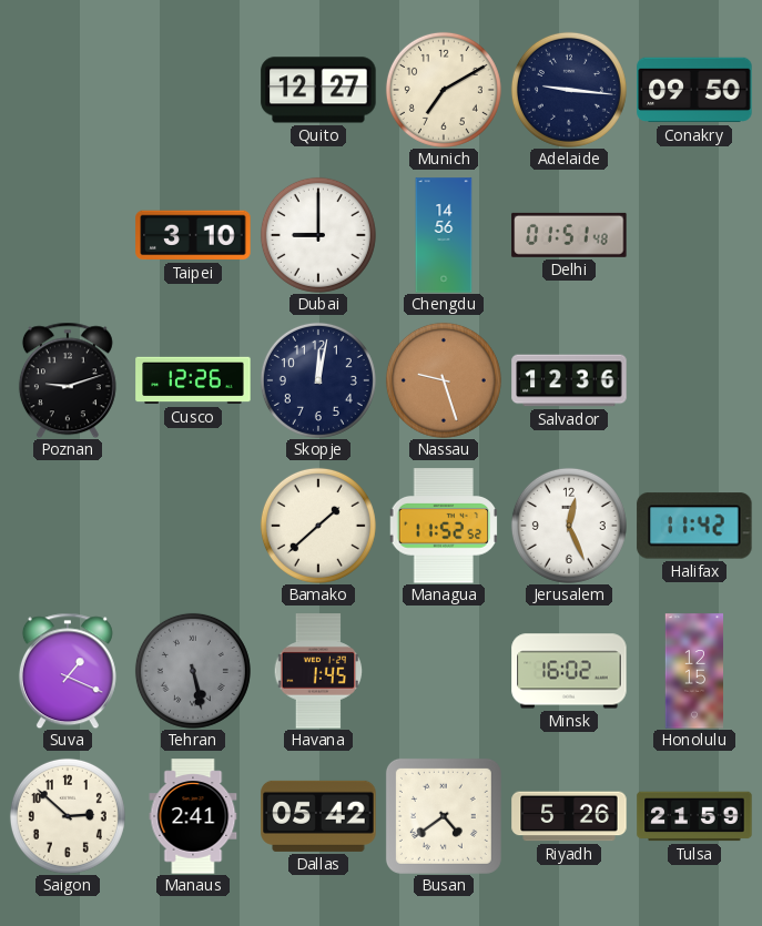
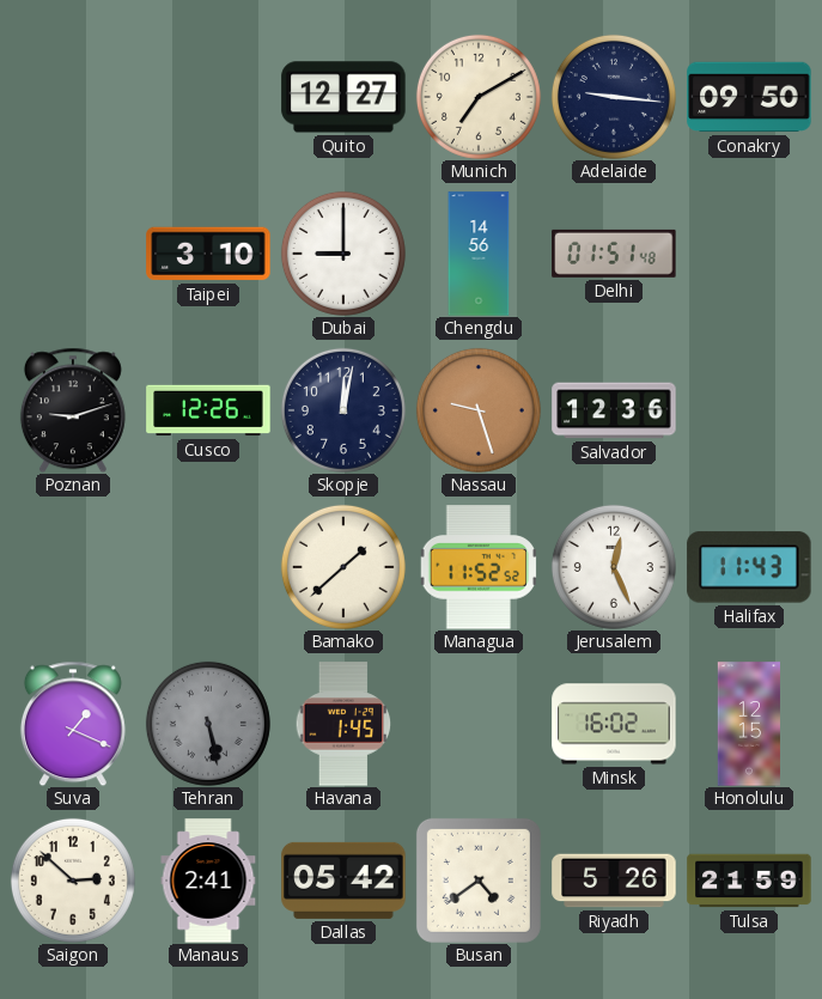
Halifax: 11:42 -> 11:43
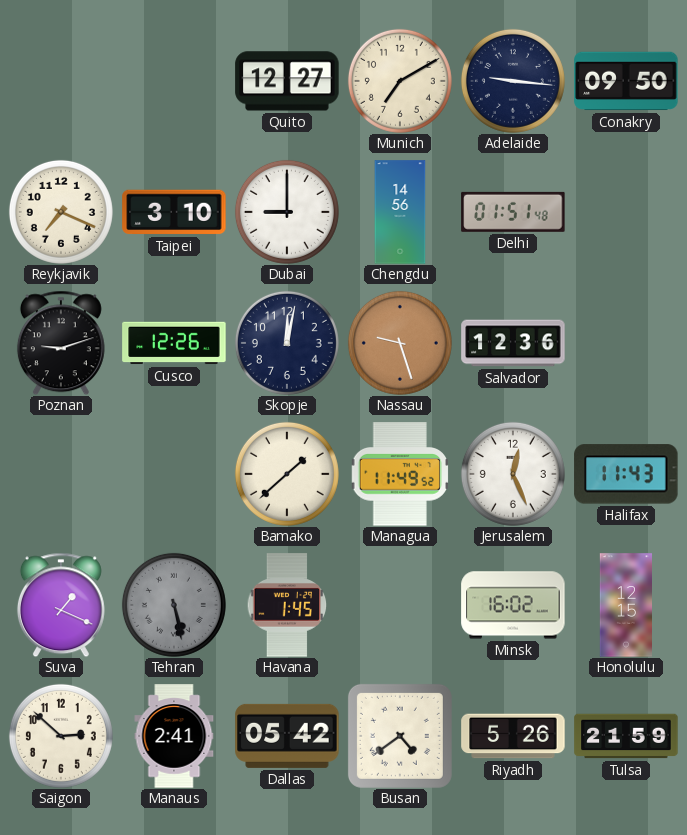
Reykjavik: none -> 7:19
Managua: 11:52 -> 11:49
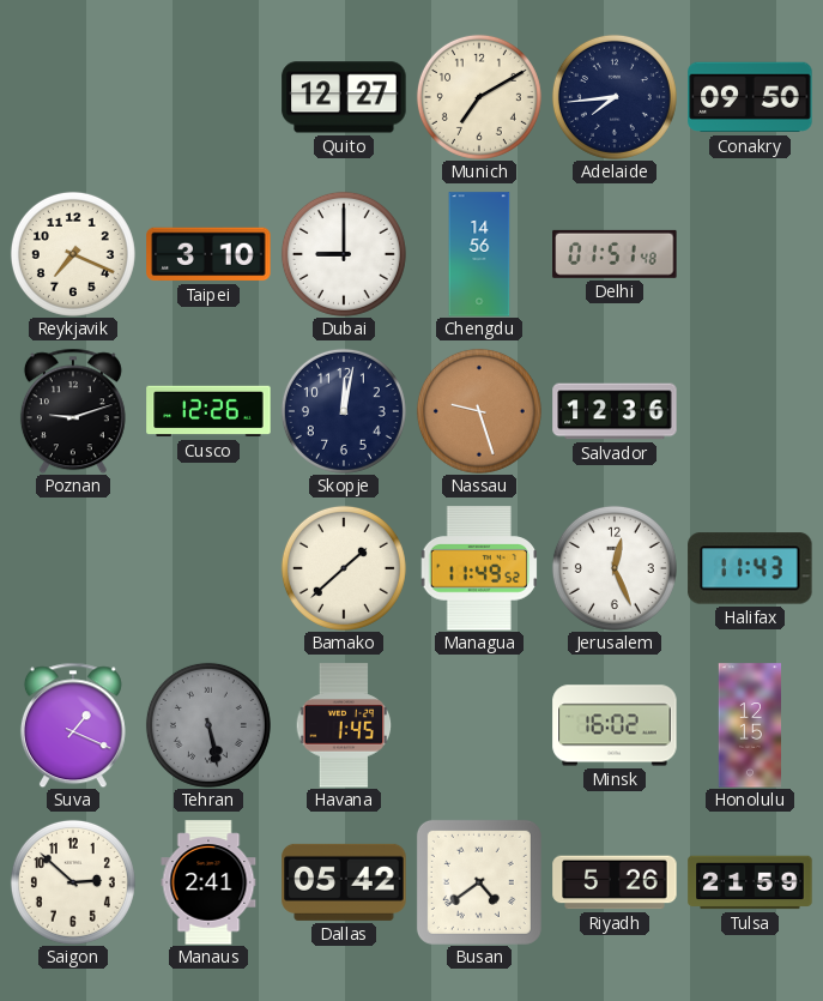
Adelaide: 9:16 -> 7:44
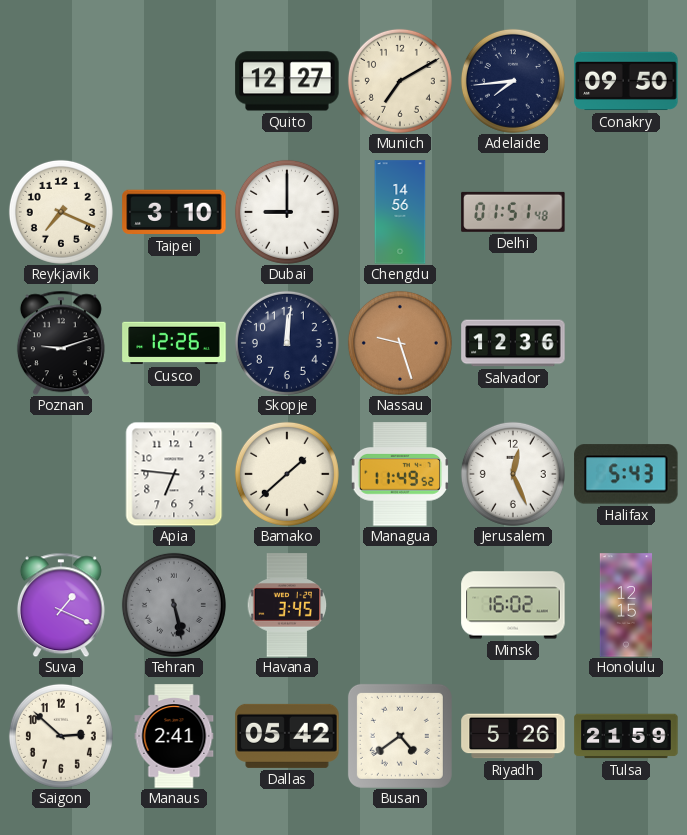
Skopje: 12:02 -> 12:01
Apia: none -> 6:46
Halifax: 11:43 -> 5:43
Havana: 1:45 -> 3:45
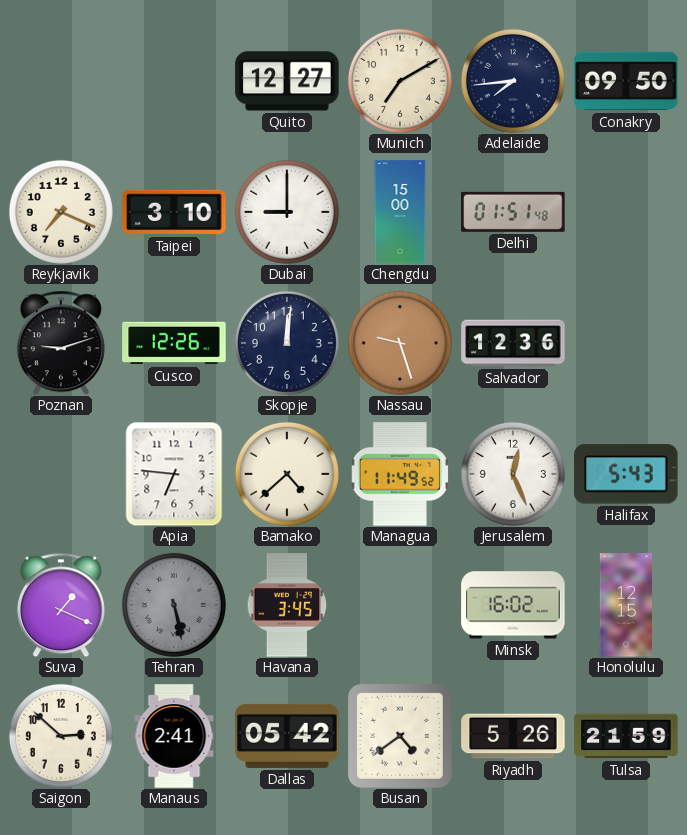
Chengdu: 14:56 -> 15:00
Bamako: 1:38 -> 4:38
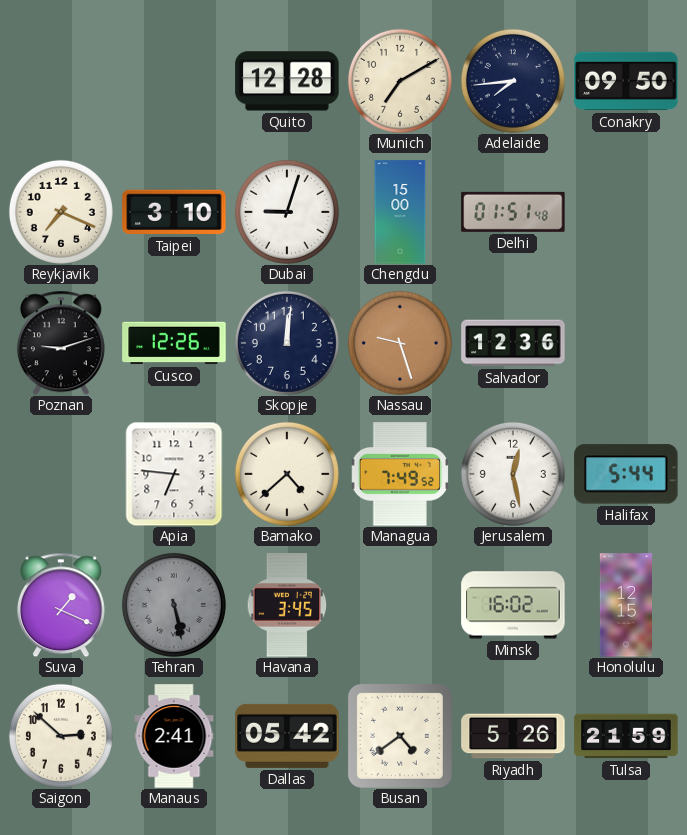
Quito: 12:27 -> 12:28
Dubai: 9:00 -> 9:03
Managua: 11:49 -> 7:49
Jerusalem: 12:26 -> 12:28
Halifax: 5:43 -> 5:44
